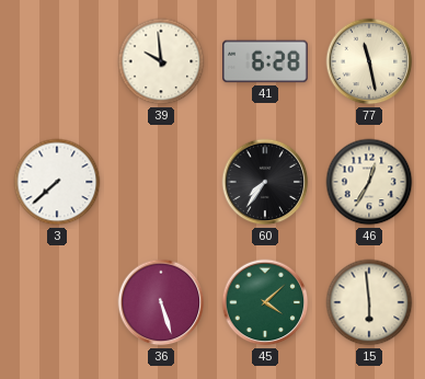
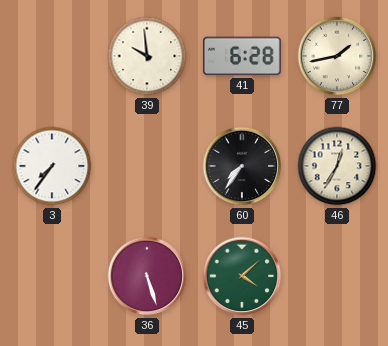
77: 11:28 -> 1:43
3: 7:38 -> 7:36
15: 5:59 -> none
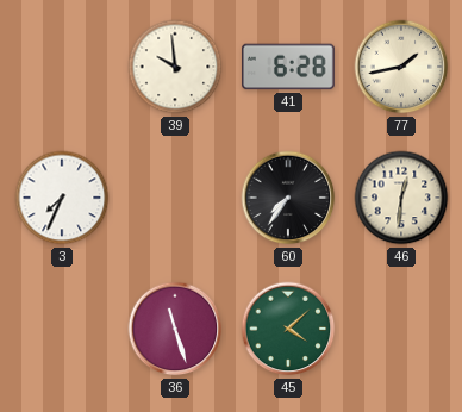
3: 7:36 -> 7:34
46: 12:35 -> 12:31
36: 5:27 -> 11:27
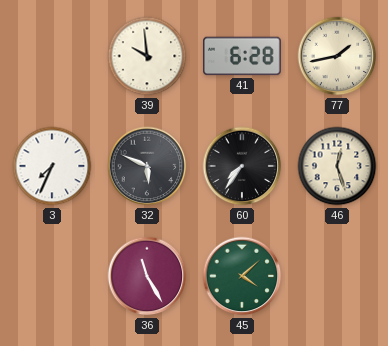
32: none -> 5:49
46: 12:31 -> 12:27
36: 11:27 -> 11:25
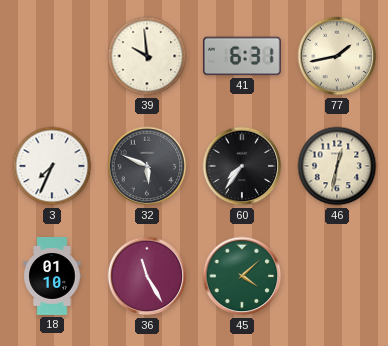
41: 6:28 -> 6:31
46: 12:27 -> 12:32
18: none -> 01:10
